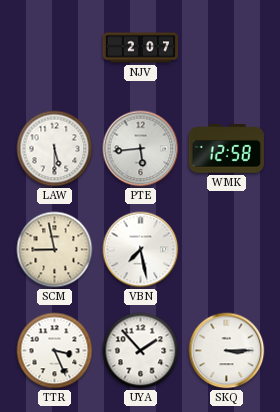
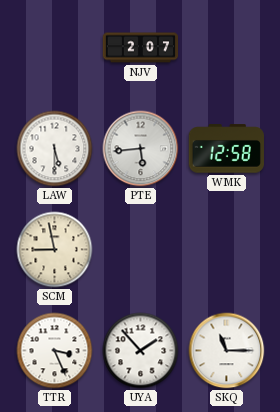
VBN: 7:28 -> none
SKQ: 3:15 -> 11:15
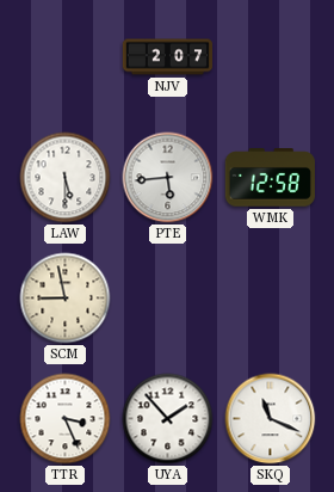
SKQ: 11:15 -> 11:19
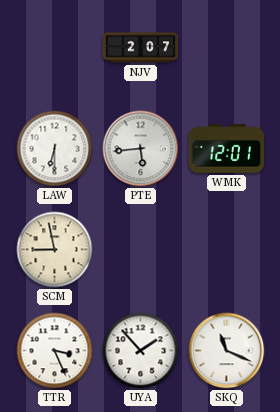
LAW: 5:30 -> 6:30
WMK: 12:58 -> 12:01
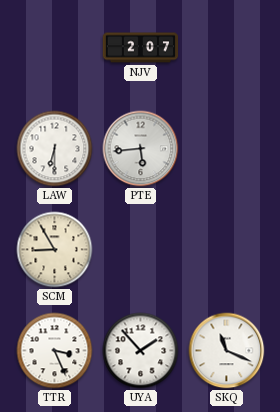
WMK: 12:01 -> none
SCM: 8:58 -> 8:55
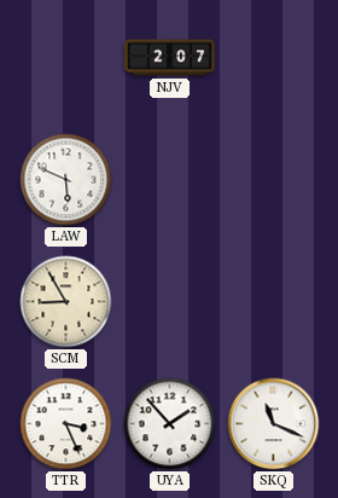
LAW: 6:30 -> 5:49
PTE: 5:44 -> none
